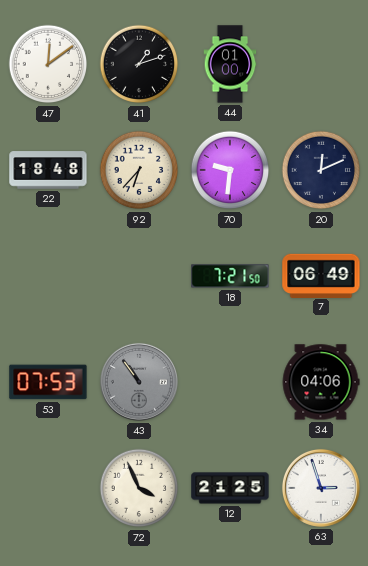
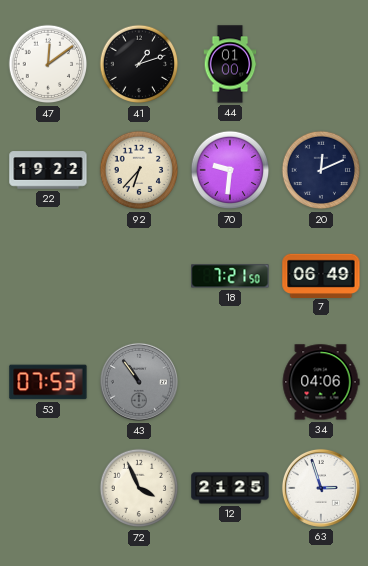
22: 18:48 -> 19:22
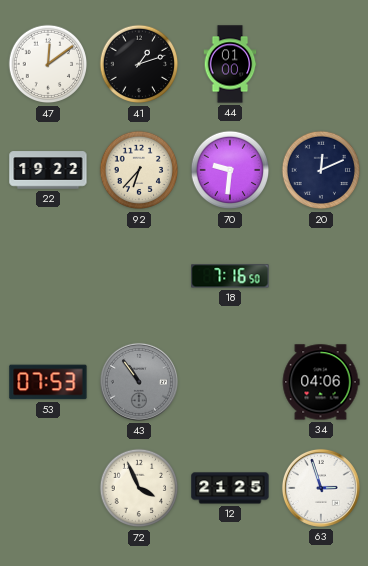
18: 7:21 -> 7:16
7: 06:49 -> none
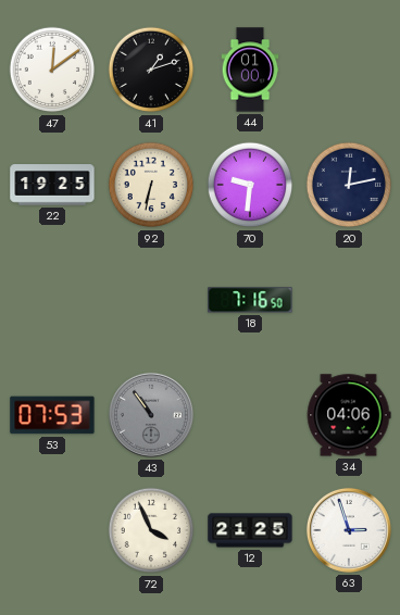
22: 19:22 -> 19:25
92: 6:37 -> 6:32
20: 12:11 -> 12:13
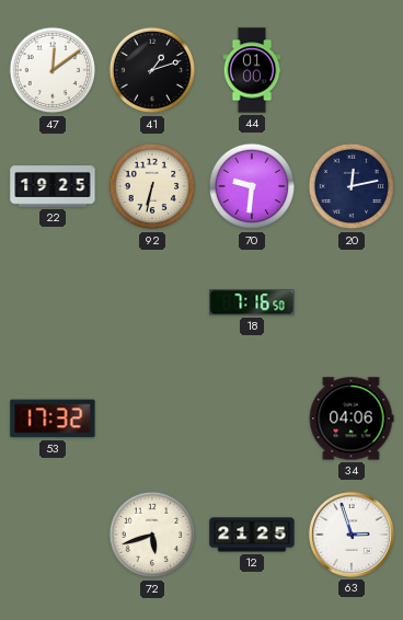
53: 07:53 -> 17:32
43: 10:54 -> none
72: 3:56 -> 5:42
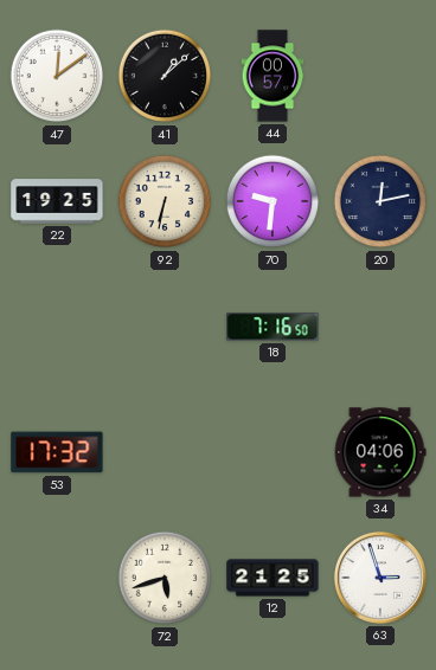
41: 1:12 -> 1:08
44: 01:00 -> 00:57
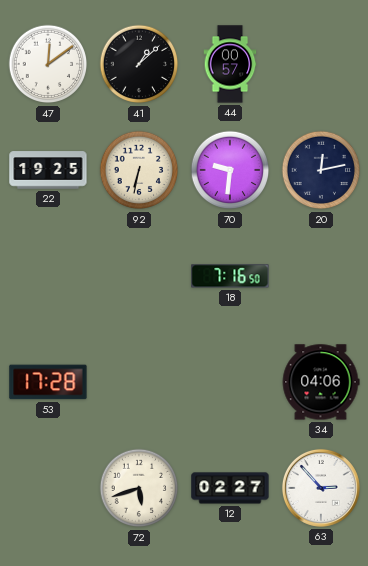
53: 17:32 -> 17:28
12: 21:25 -> 02:27
63: 2:57 -> 2:53
